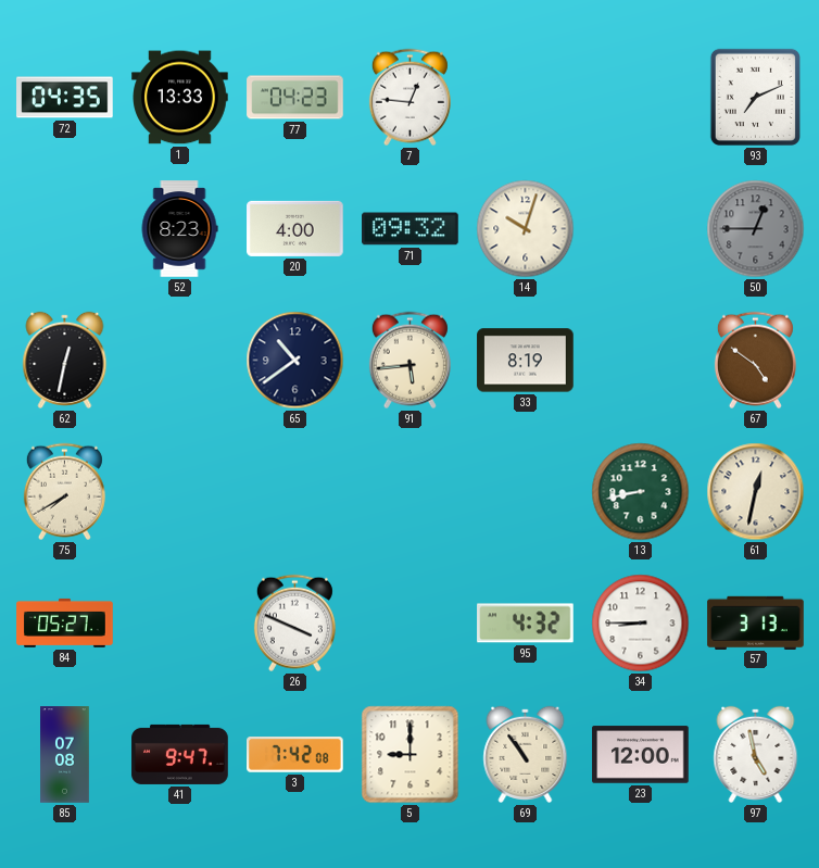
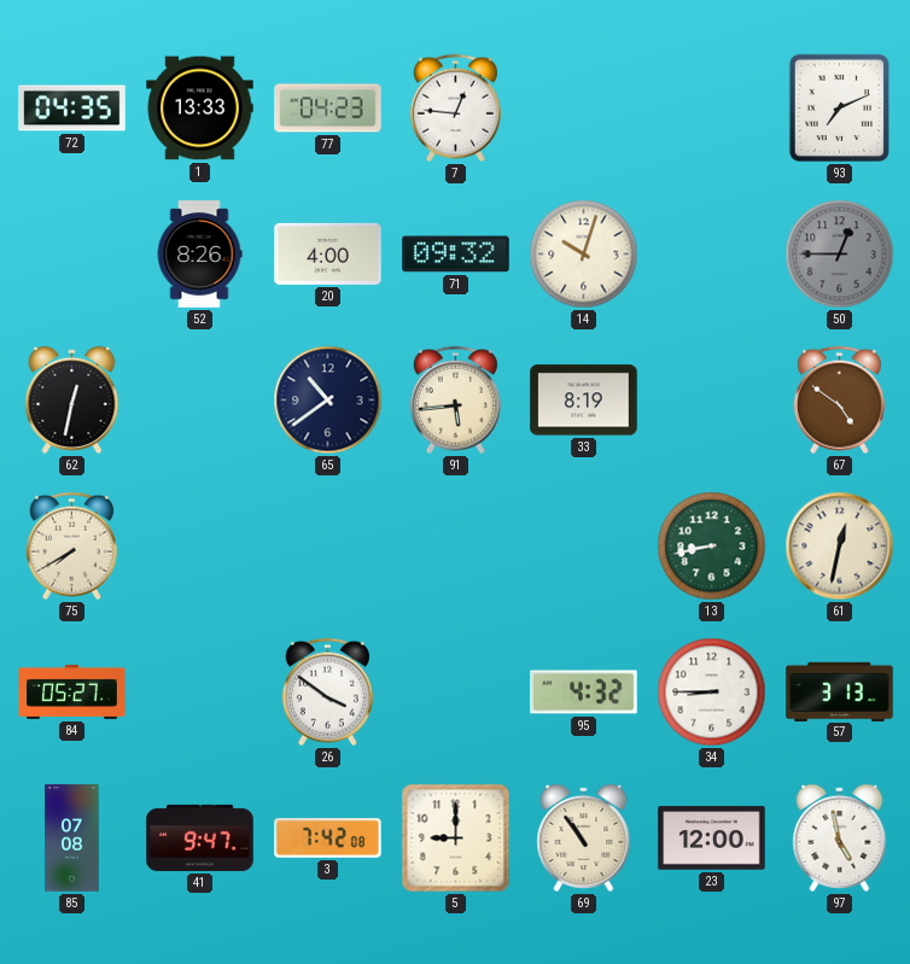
52: 8:23 -> 8:26
26: 3:49 -> 3:51
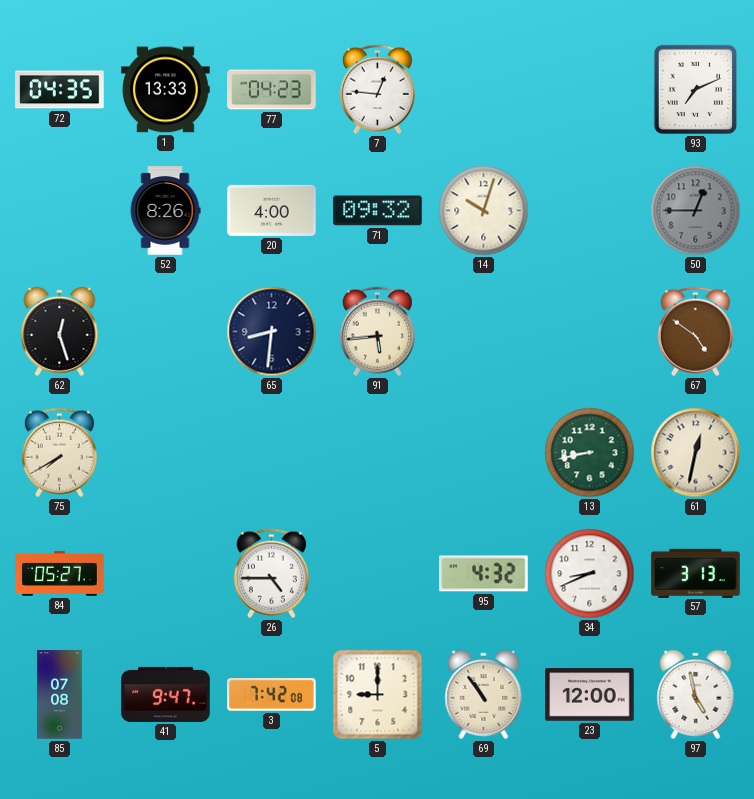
62: 12:32 -> 12:27
65: 10:39 -> 8:31
33: 8:19 -> none
26: 3:51 -> 4:45
34: 8:45 -> 8:41
